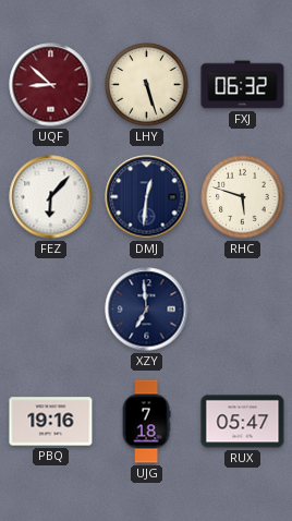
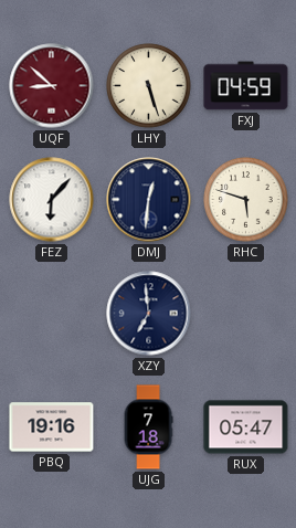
FXJ: 06:32 -> 04:59
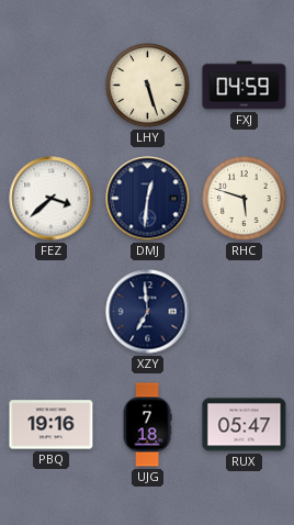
UQF: 8:52 -> none
FEZ: 6:07 -> 3:38
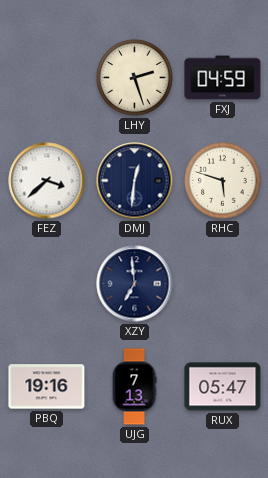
LHY: 5:27 -> 2:27
UJG: 7:18 -> 7:13
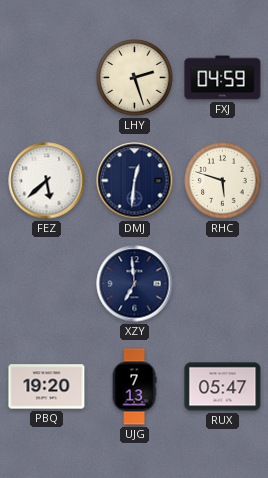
FEZ: 3:38 -> 5:38
PBQ: 19:16 -> 19:20
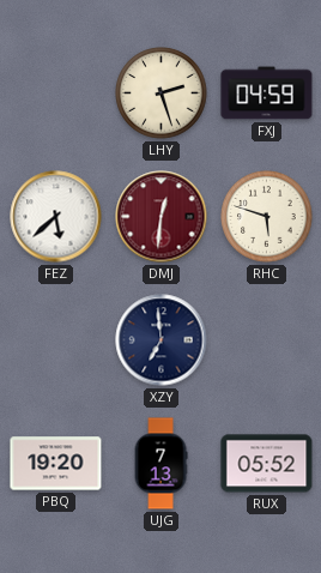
DMJ dial: navy -> burgundy
RUX: 05:47 -> 05:52
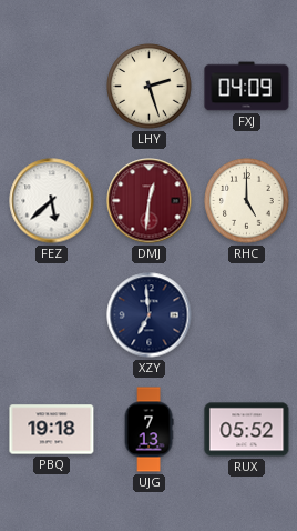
FXJ: 04:59 -> 04:09
RHC: 5:48 -> 5:00
PBQ: 19:20 -> 19:18
